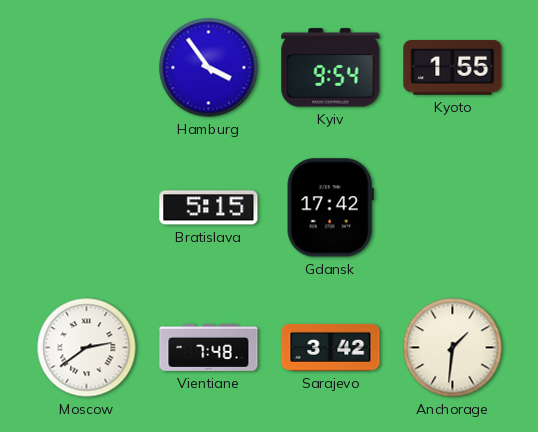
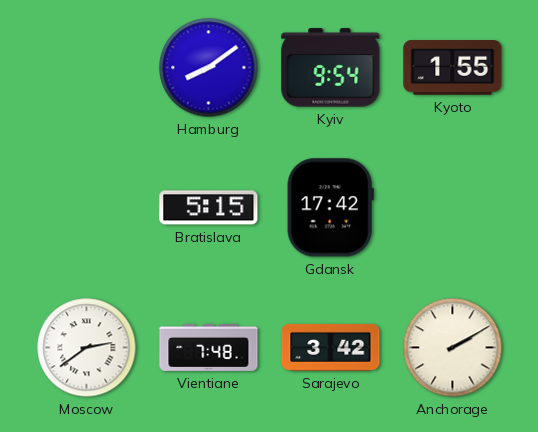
Hamburg: 3:54 -> 8:09
Anchorage: 1:31 -> 2:10
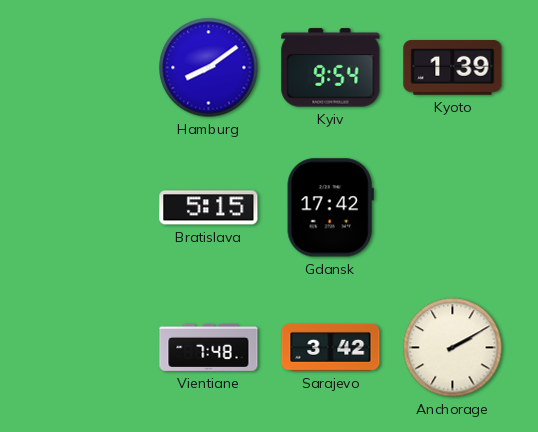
Kyoto: 1:55 -> 1:39
Moscow: 2:39 -> none
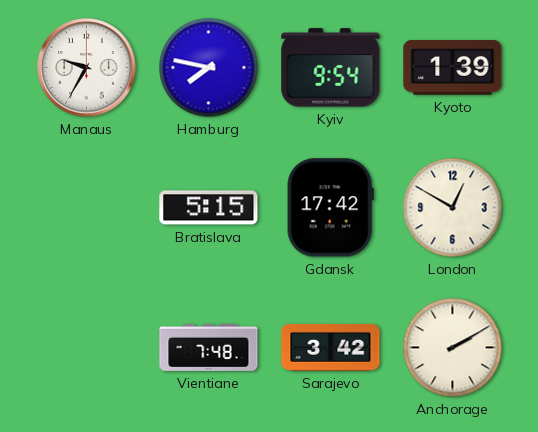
Manaus: none -> 9:35
Hamburg: 8:09 -> 7:47
London: none -> 12:50
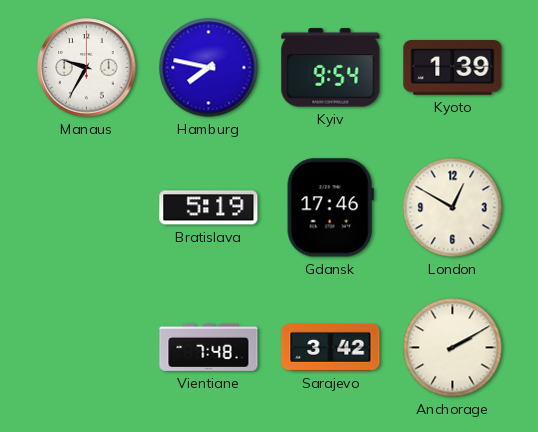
Bratislava: 5:15 -> 5:19
Gdansk: 17:42 -> 17:46
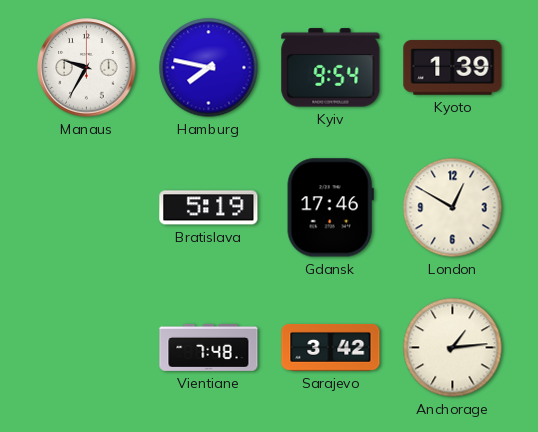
Anchorage: 2:10 -> 1:14
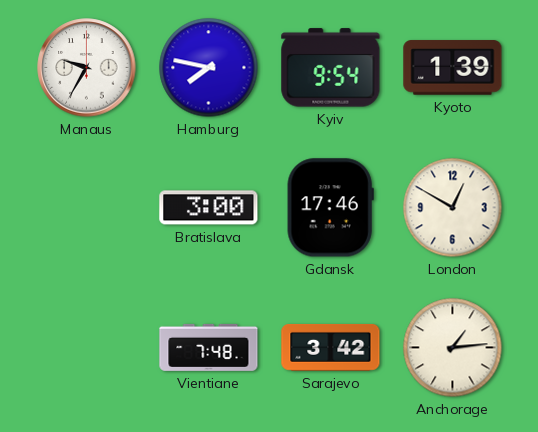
Bratislava: 5:19 -> 3:00
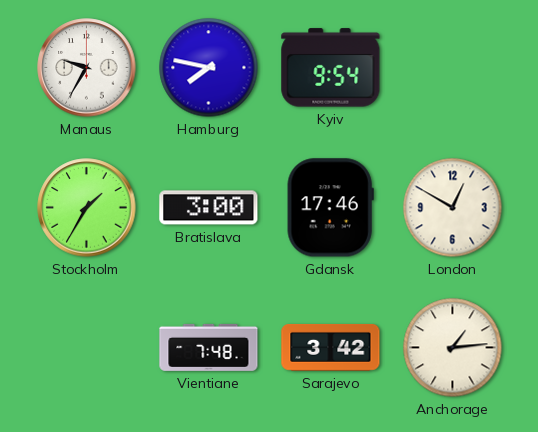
Kyoto: 1:39 -> none
Stockholm: none -> 1:35
